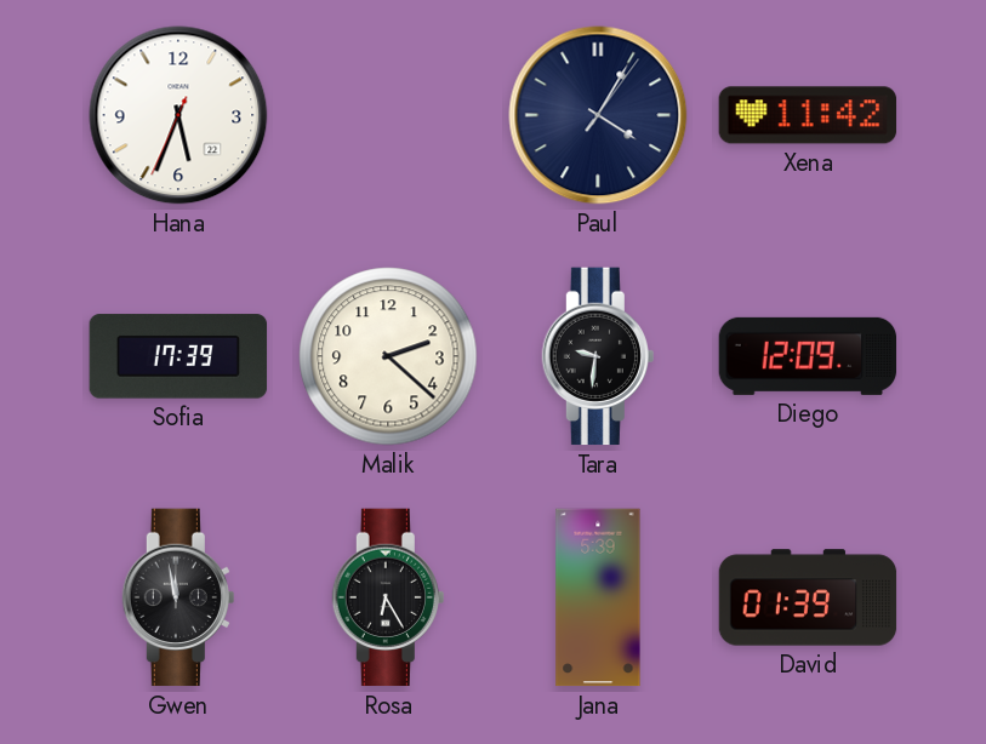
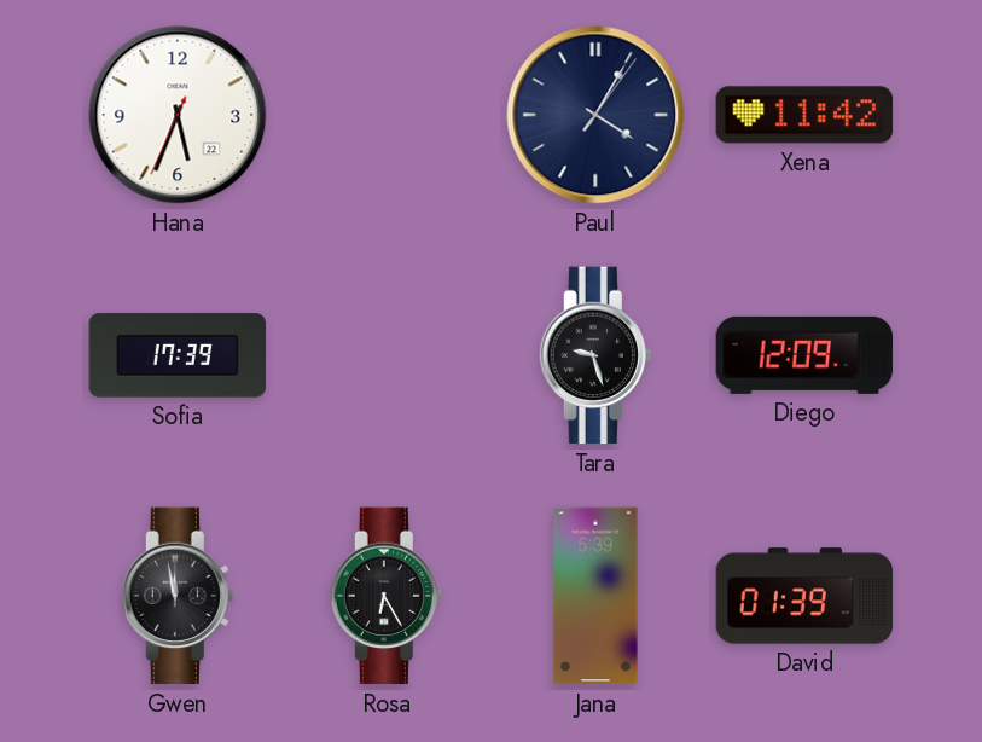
Malik: 2:22 -> none
Tara: 9:31 -> 9:27
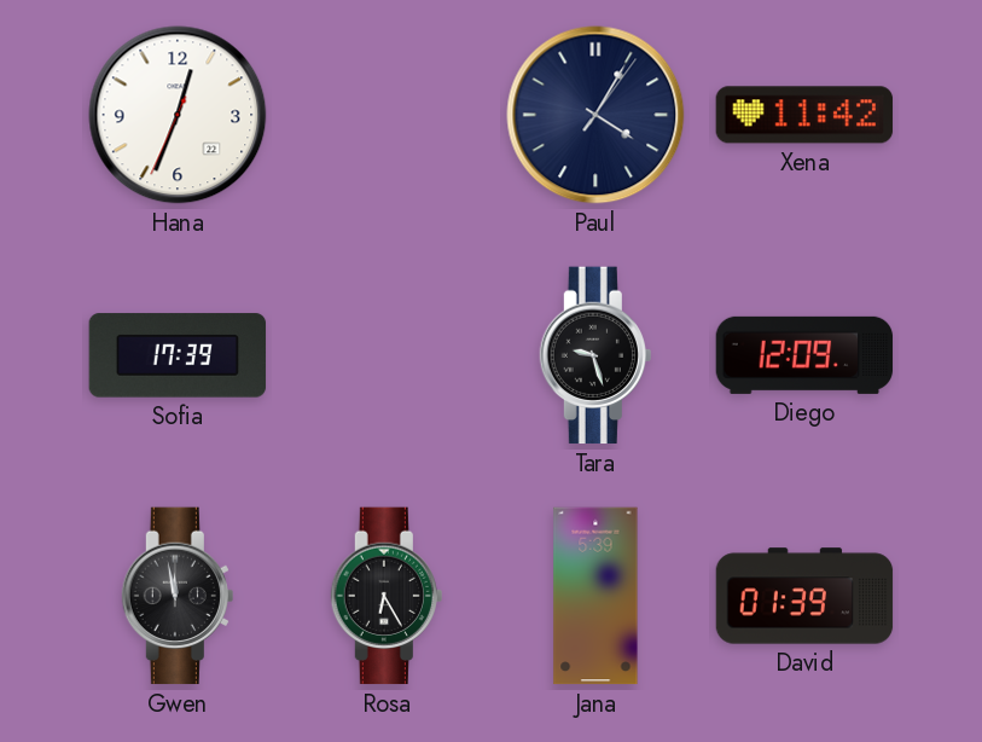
Hana: 5:33 -> 12:33
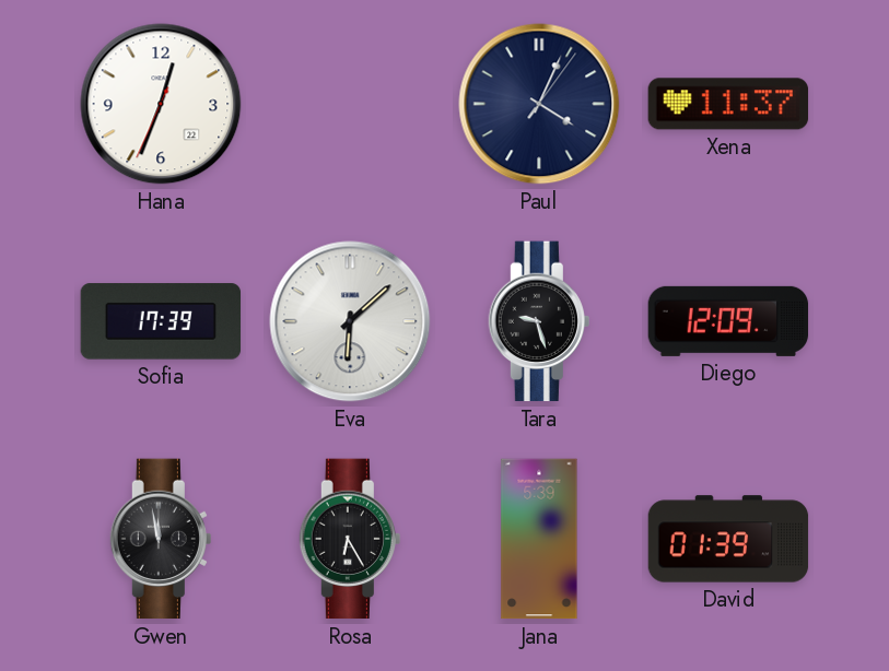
Paul: 4:05 -> 4:04
Xena: 11:42 -> 11:37
Eva: none -> 6:08
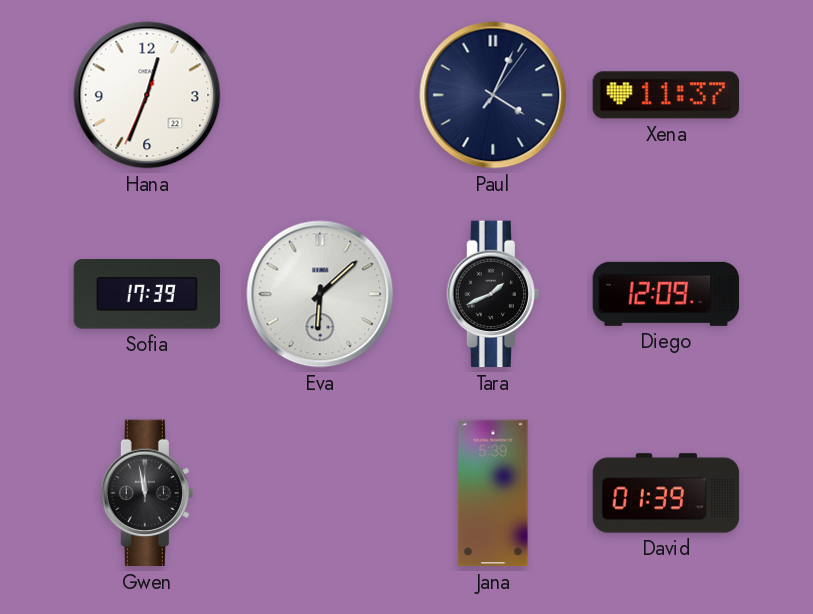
Tara: 9:27 -> 1:41
Rosa: 6:25 -> none
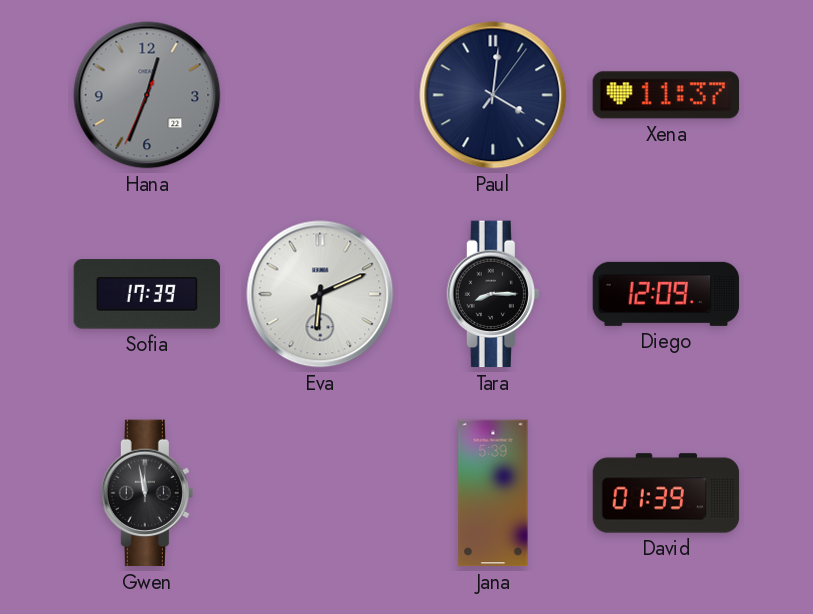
Hana dial: white -> grey
Paul: 4:04 -> 4:01
Eva: 6:08 -> 6:11
Tara: 1:41 -> 8:15
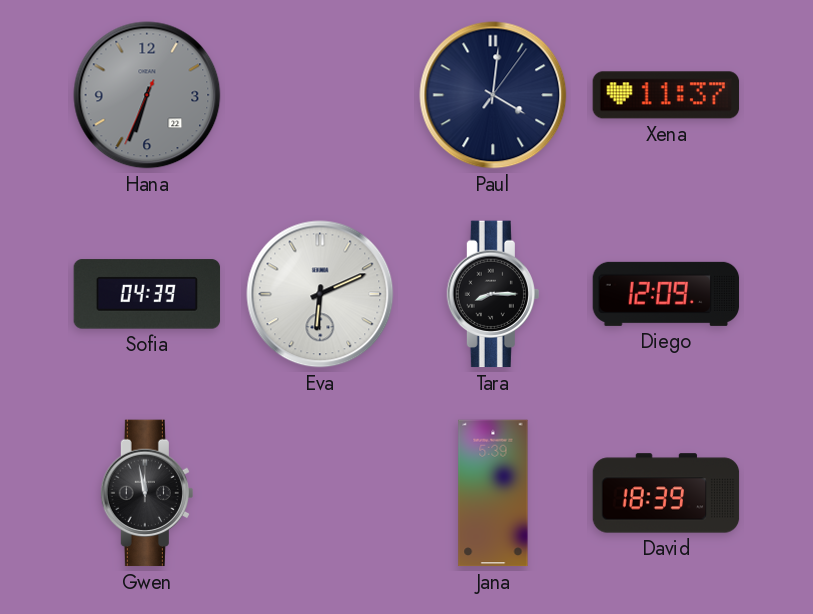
Hana: 12:33 -> 6:33
Sofia: 17:39 -> 04:39
David: 01:39 -> 18:39
